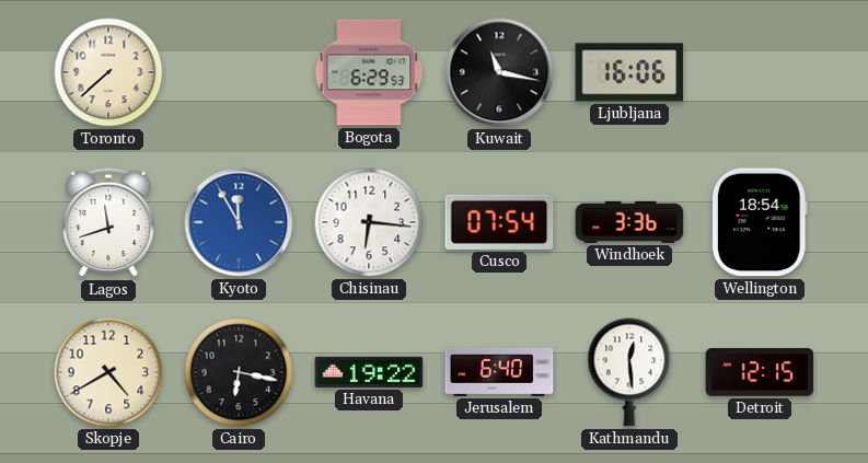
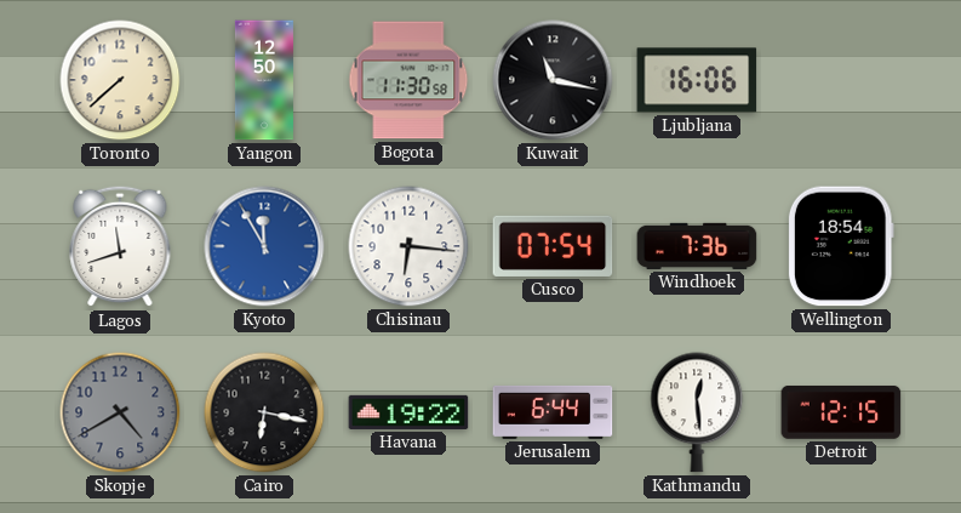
Yangon: none -> 12:50
Bogota: 6:29 -> 11:30
Windhoek: 3:36 -> 7:36
Skopje dial: cream -> grey
Jerusalem: 6:40 -> 6:44
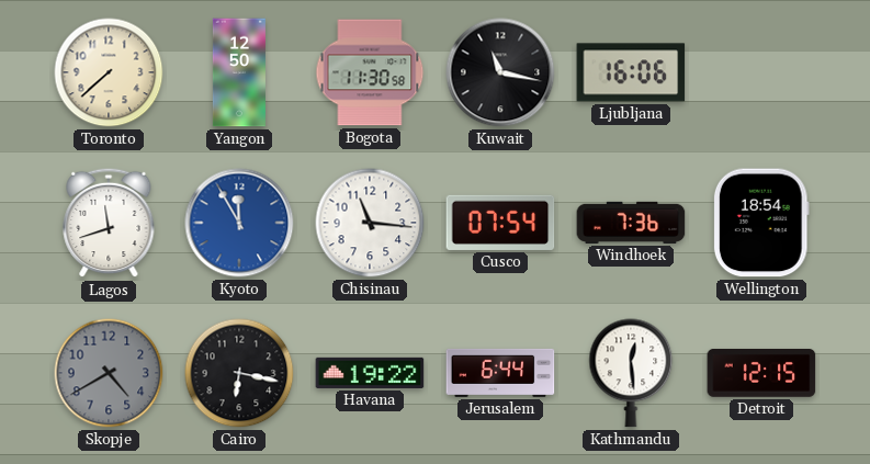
Chisinau: 6:16 -> 11:16
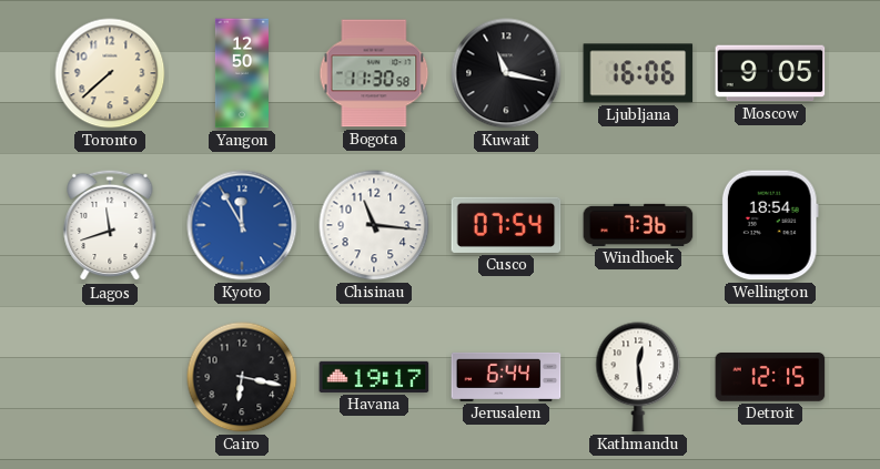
Moscow: none -> 9:05
Skopje: 4:40 -> none
Havana: 19:22 -> 19:17
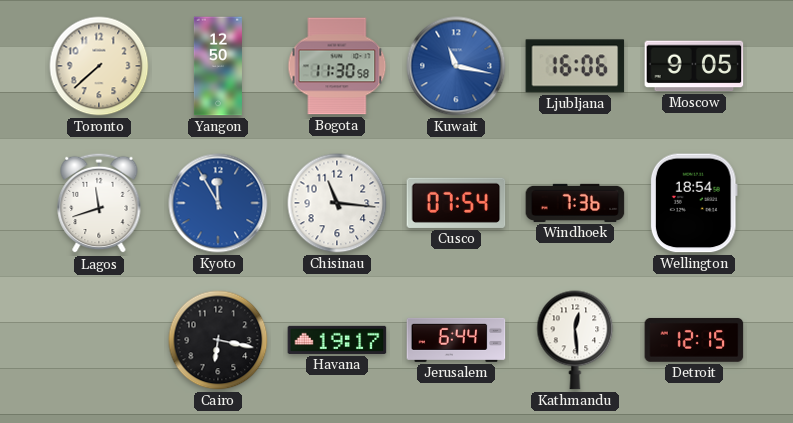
Kuwait dial: black -> blue
